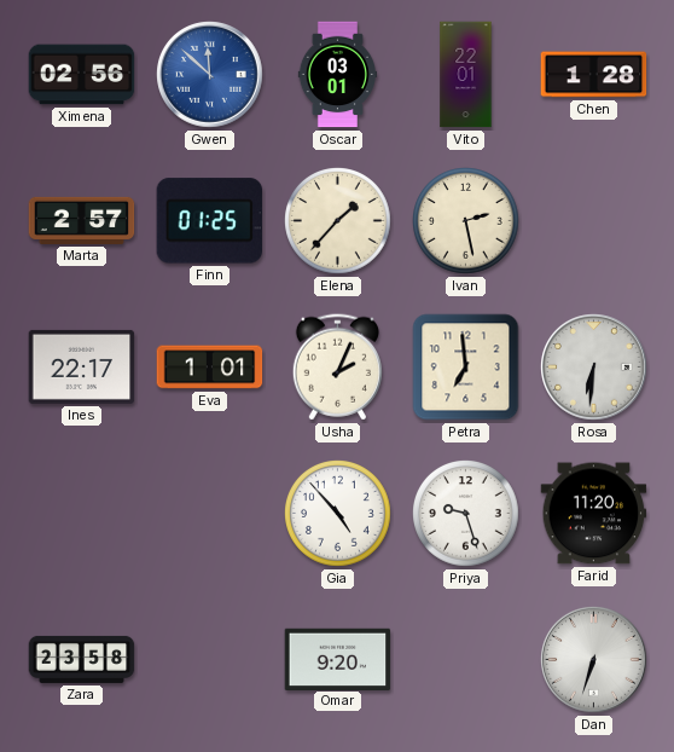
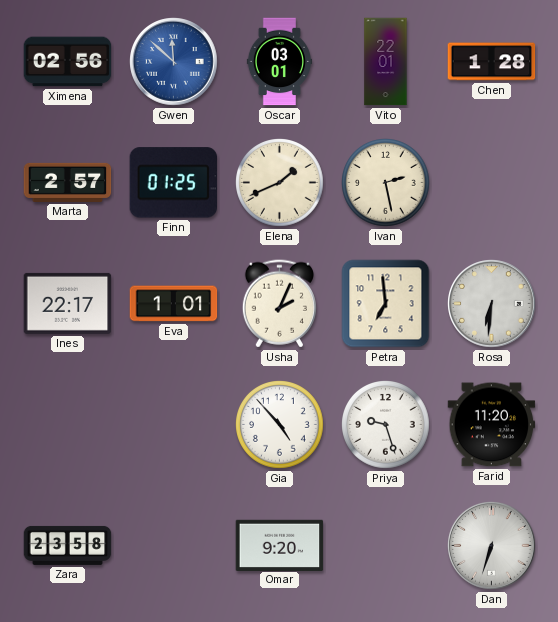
Elena: 1:37 -> 1:41
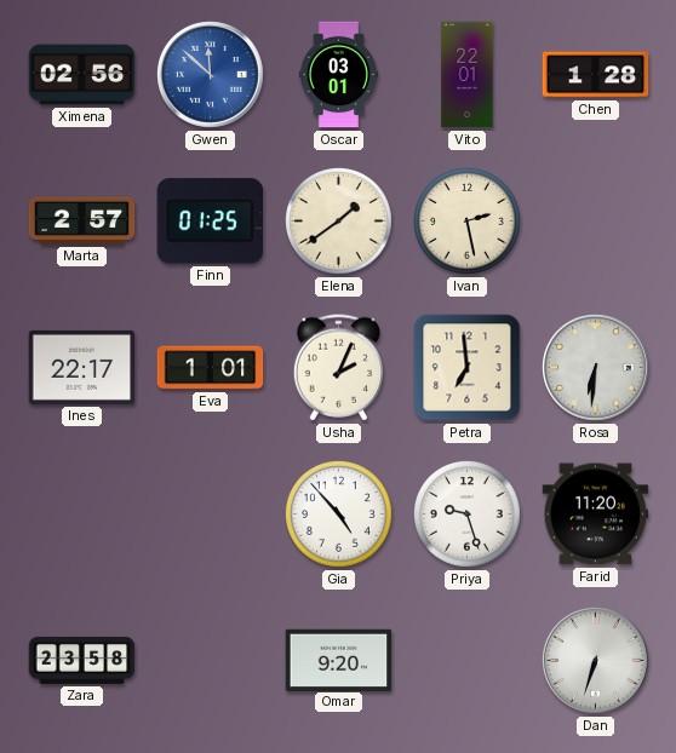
Elena: 1:41 -> 1:39
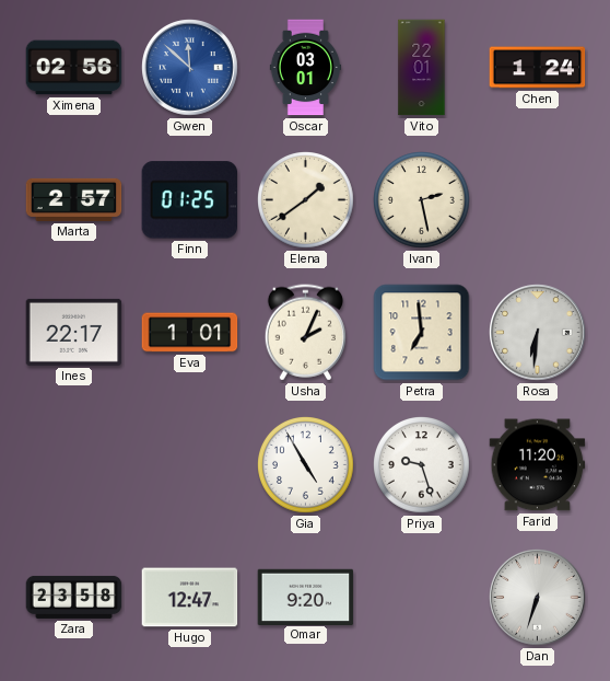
Chen: 1:28 -> 1:24
Gia: 4:53 -> 4:55
Hugo: none -> 12:47
